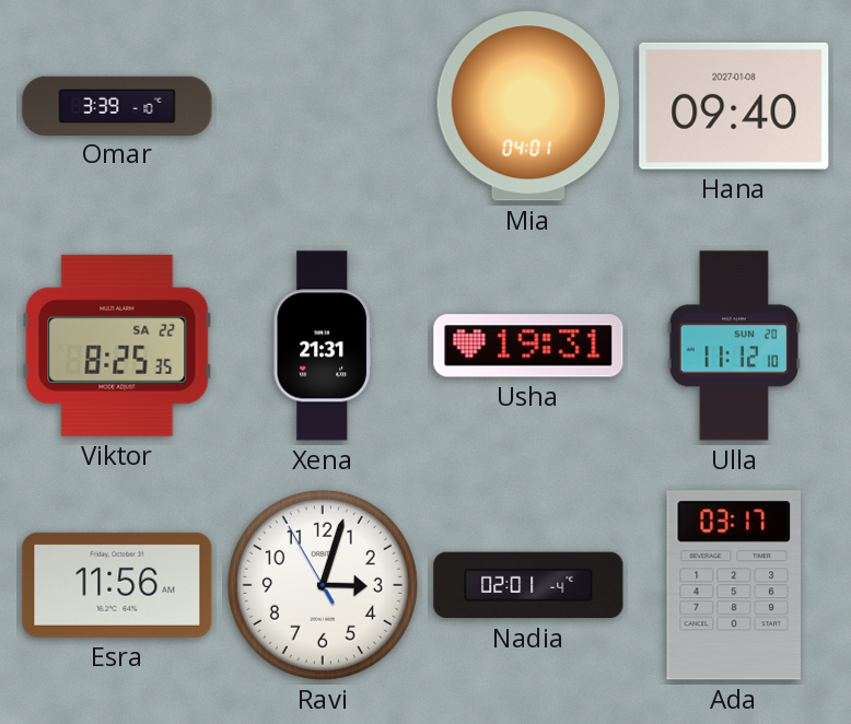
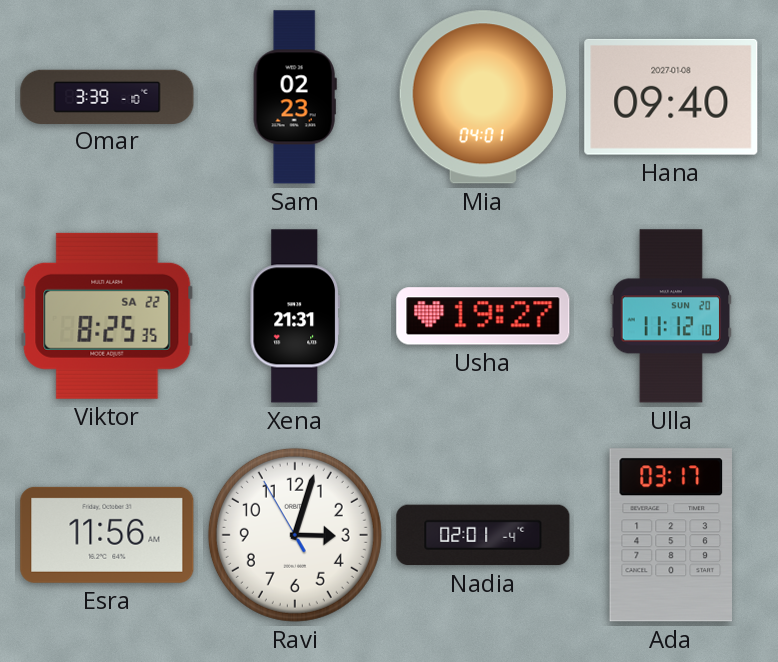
Sam: none -> 02:23
Usha: 19:31 -> 19:27
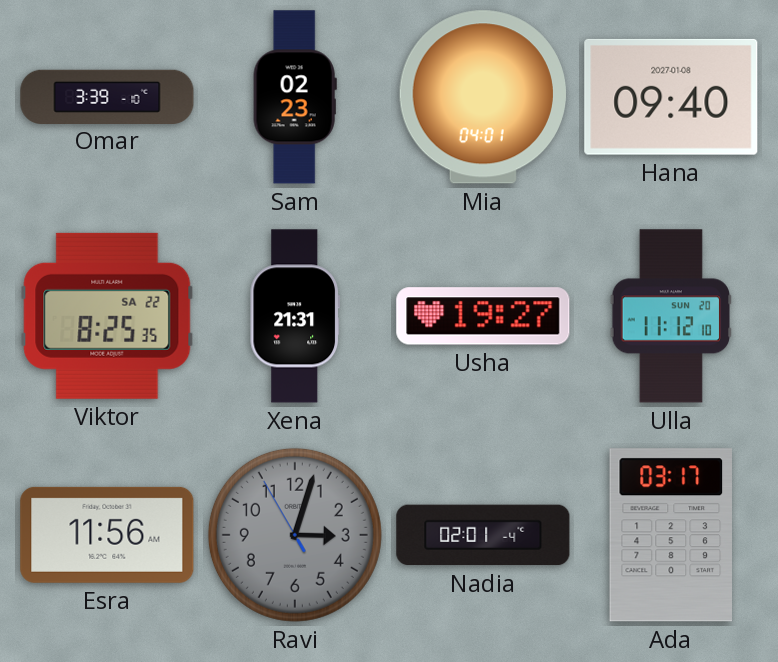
Ravi dial: white -> grey
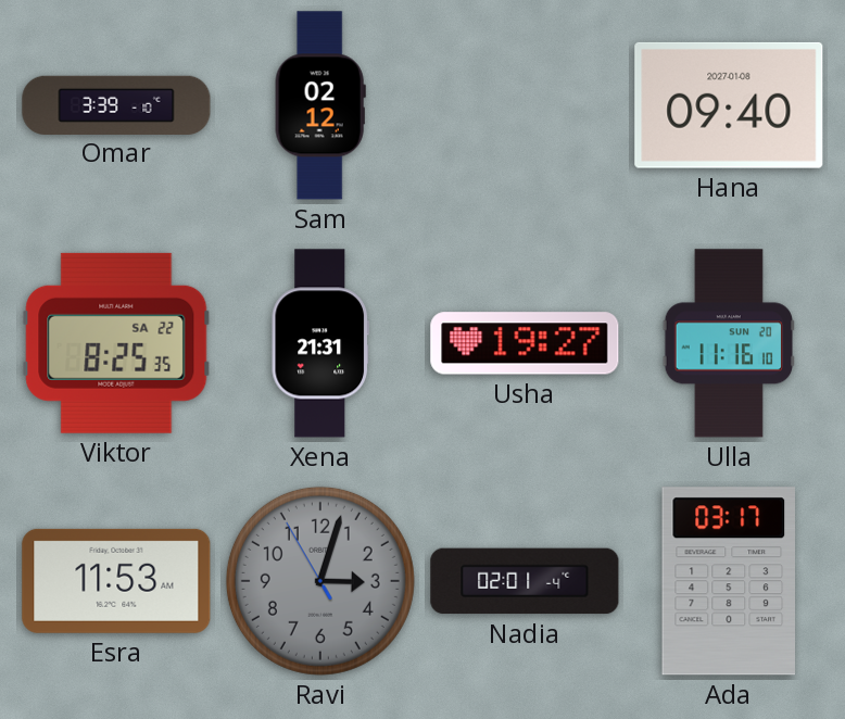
Sam: 02:23 -> 02:12
Mia: 04:01 -> none
Ulla: 11:12 -> 11:16
Esra: 11:56 -> 11:53
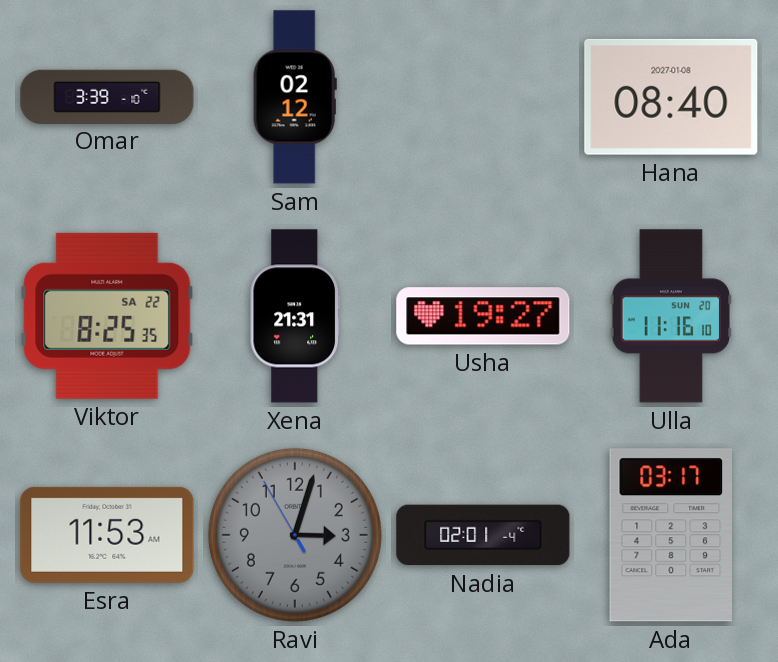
Hana: 09:40 -> 08:40
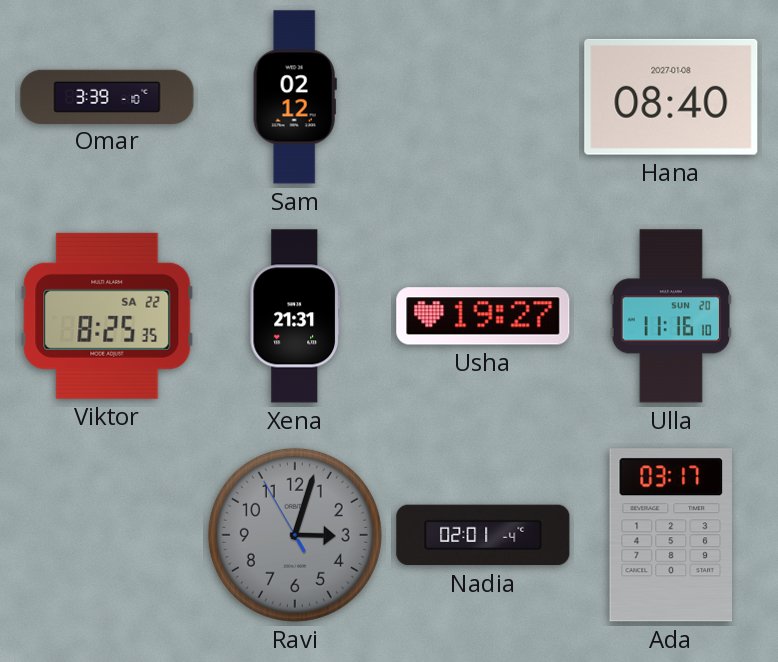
Esra: 11:53 -> none
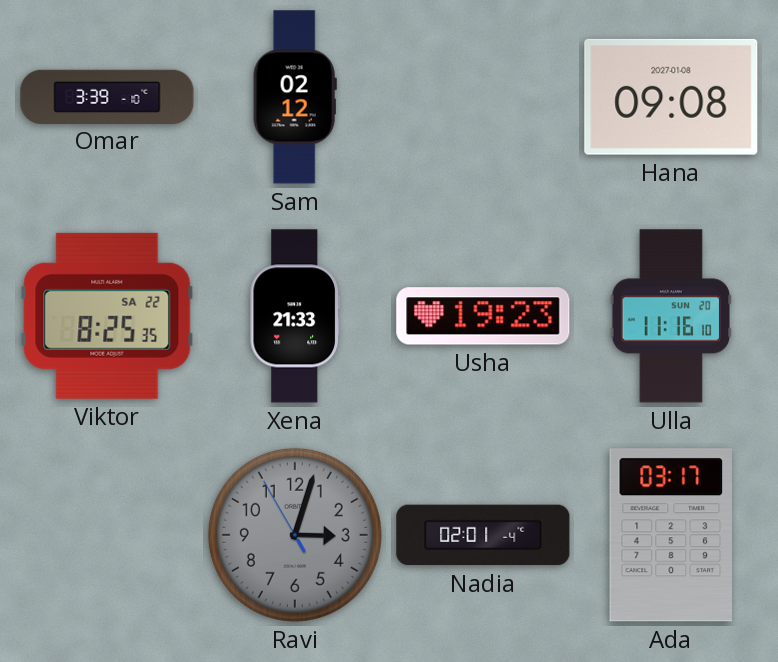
Hana: 08:40 -> 09:08
Xena: 21:31 -> 21:33
Usha: 19:27 -> 19:23
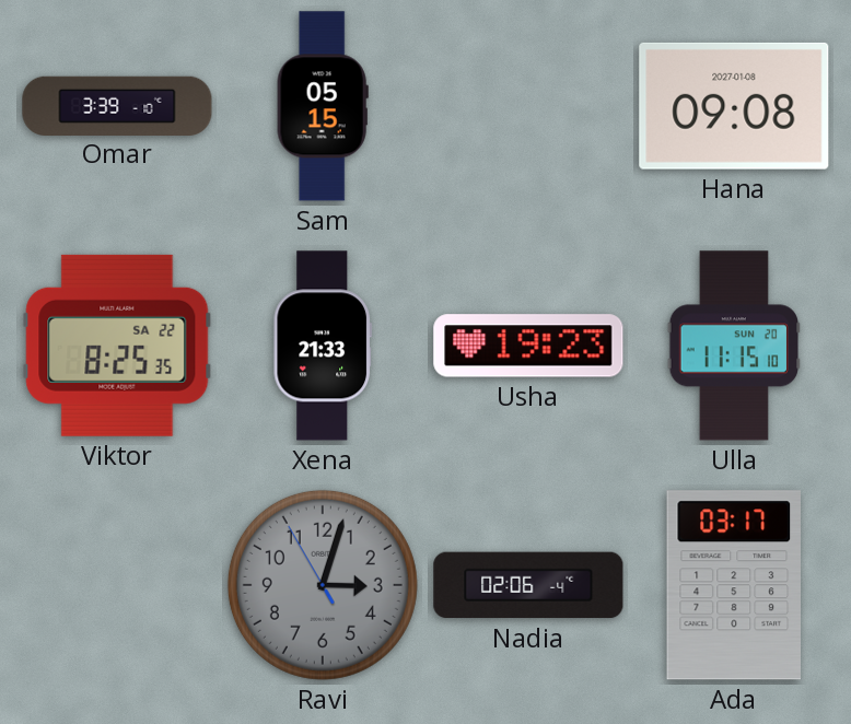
Sam: 02:12 -> 05:15
Ulla: 11:16 -> 11:15
Nadia: 02:01 -> 02:06
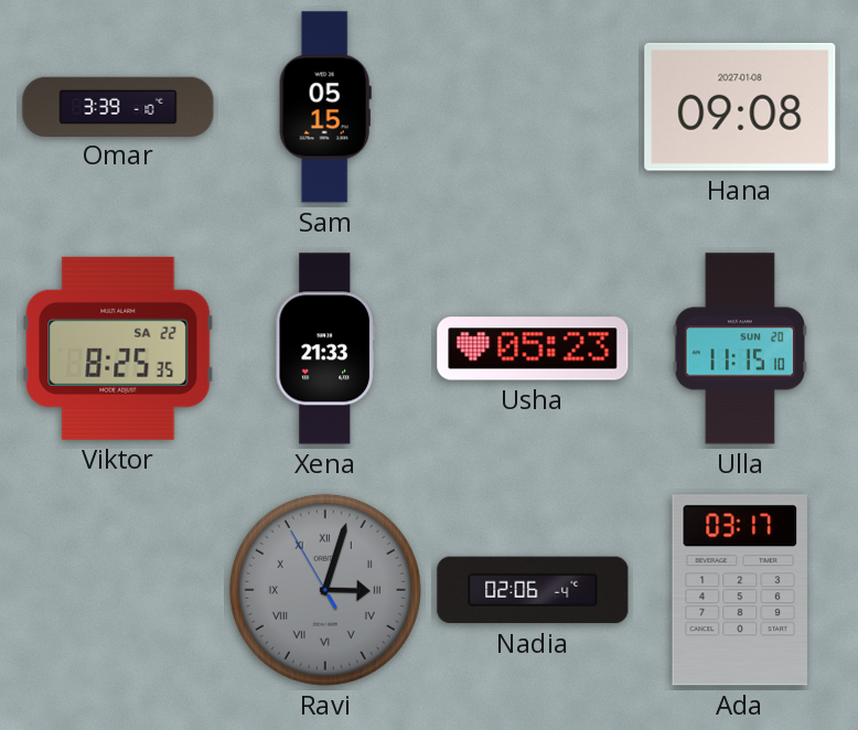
Usha: 19:23 -> 05:23
Ravi numerals: Arabic -> Roman
